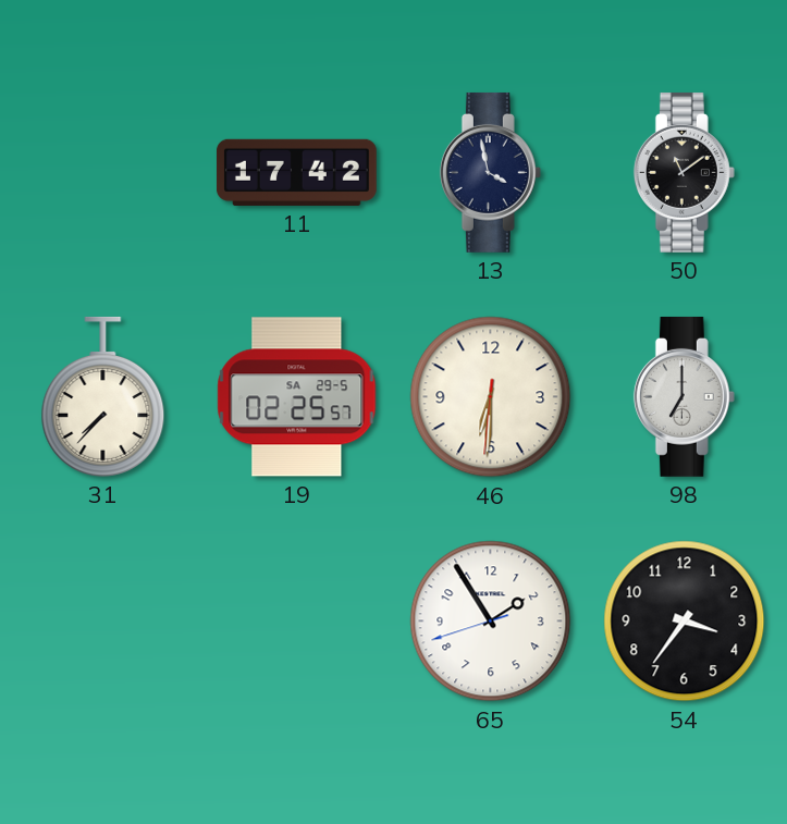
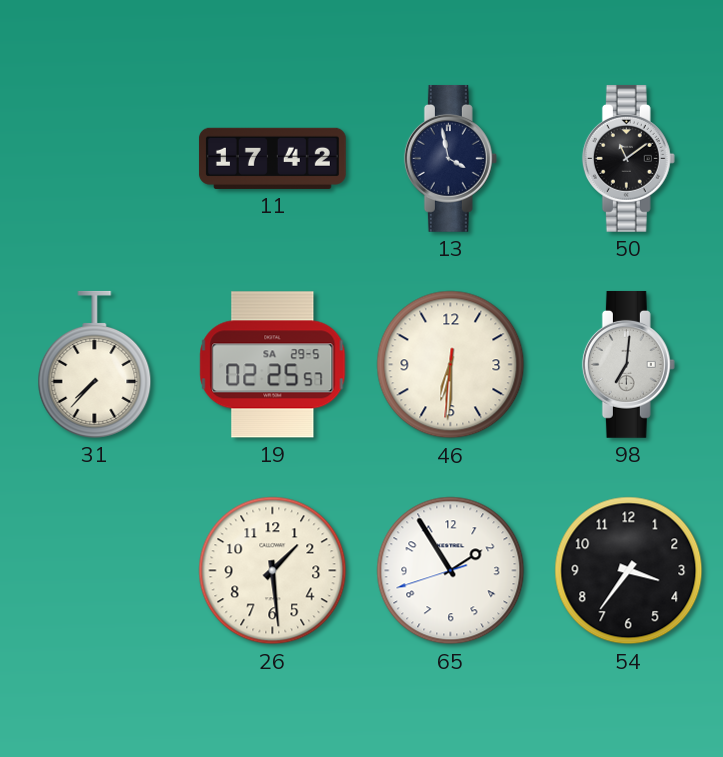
98: 7:00 -> 7:01
26: none -> 1:29
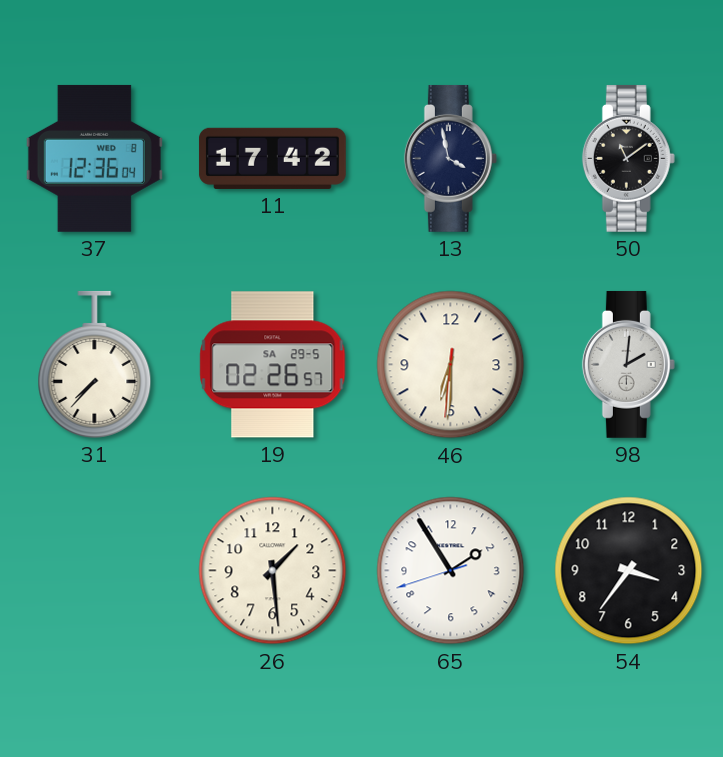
37: none -> 12:36
19: 02:25 -> 02:26
98: 7:01 -> 2:01
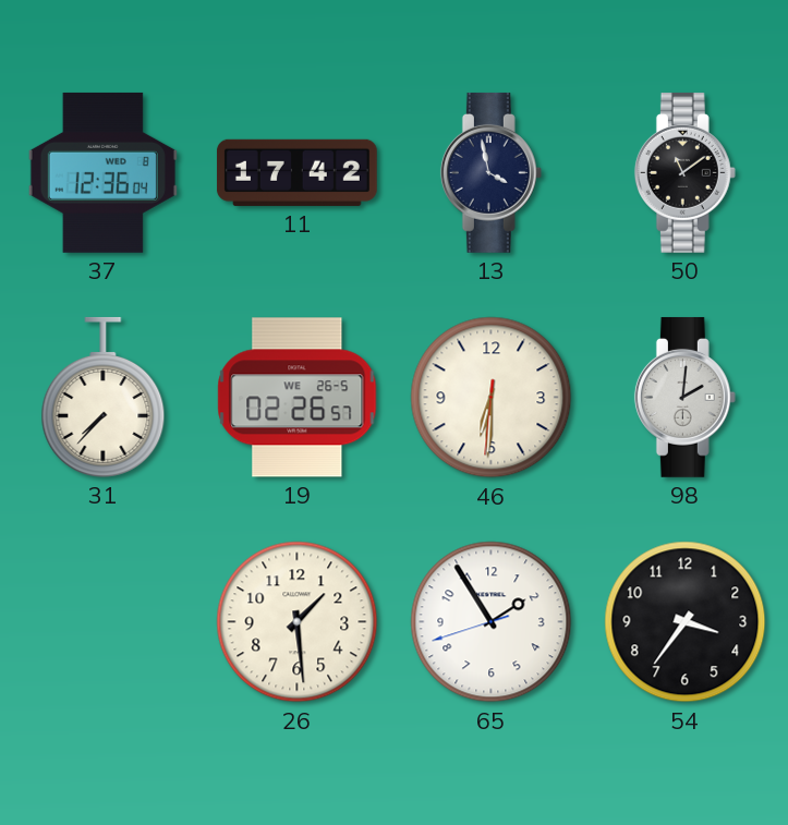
19 date: SA 29-5 -> WE 26-5
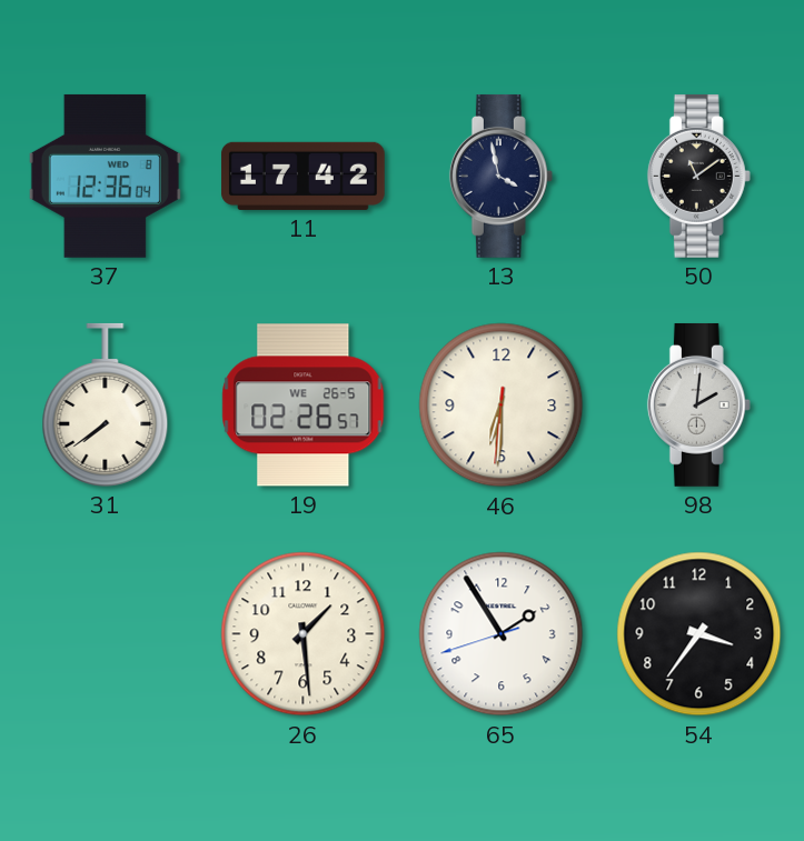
31: 7:37 -> 7:39
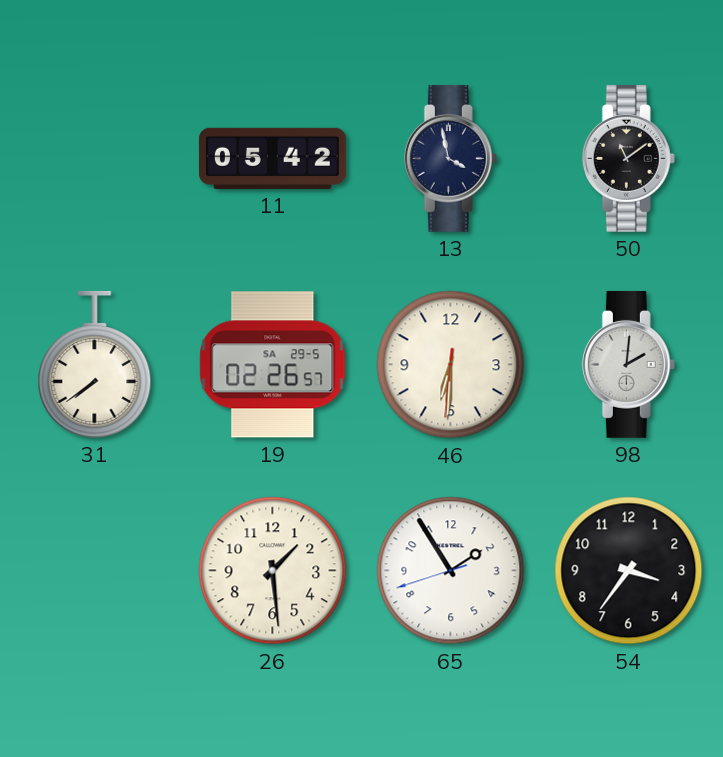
37: 12:36 -> none
11: 17:42 -> 05:42
19 date: WE 26-5 -> SA 29-5
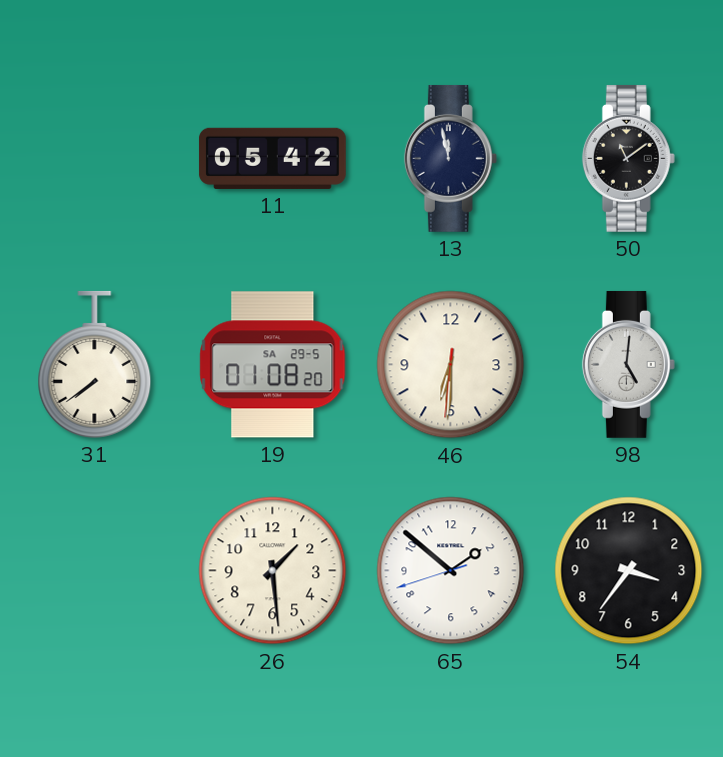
13: 3:58 -> 11:58
19: 02:26 -> 01:08
98: 2:01 -> 5:01
65: 1:54 -> 1:51
